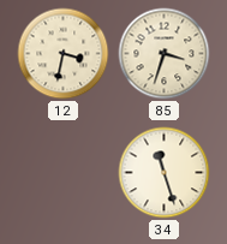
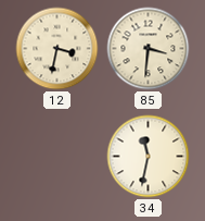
85: 3:33 -> 3:31
34: 11:27 -> 11:32
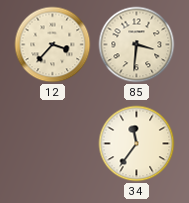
12: 3:32 -> 3:37
34: 11:32 -> 11:36
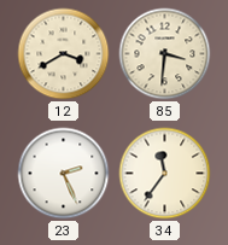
12: 3:37 -> 3:40
23: none -> 2:26
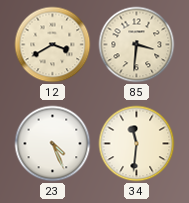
23: 2:26 -> 4:26
34: 11:36 -> 11:31
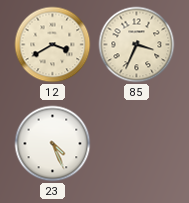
85: 3:31 -> 3:34
34: 11:31 -> none
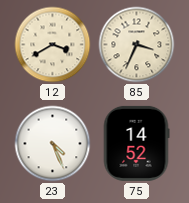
75: none -> 14:52
